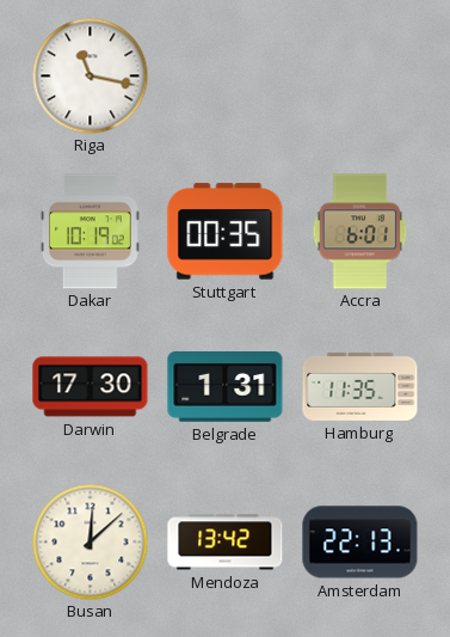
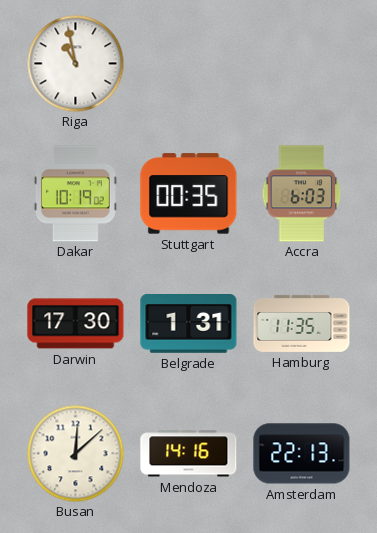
Riga: 11:17 -> 10:58
Accra: 6:01 -> 6:03
Mendoza: 13:42 -> 14:16
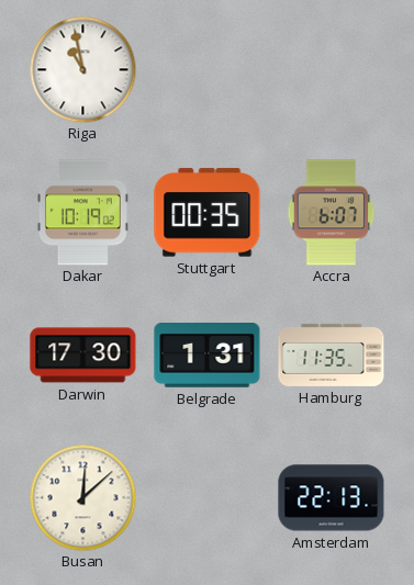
Accra: 6:03 -> 6:07
Mendoza: 14:16 -> none
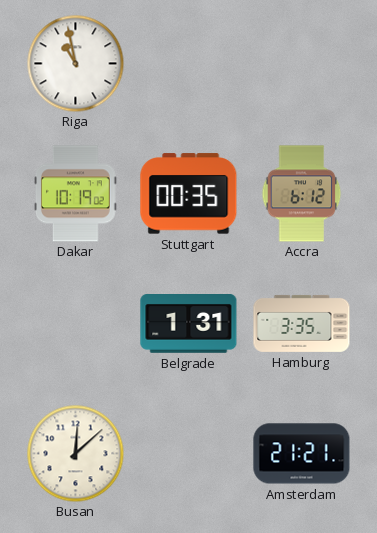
Accra: 6:07 -> 6:12
Darwin: 17:30 -> none
Hamburg: 11:35 -> 3:35
Amsterdam: 22:13 -> 21:21
